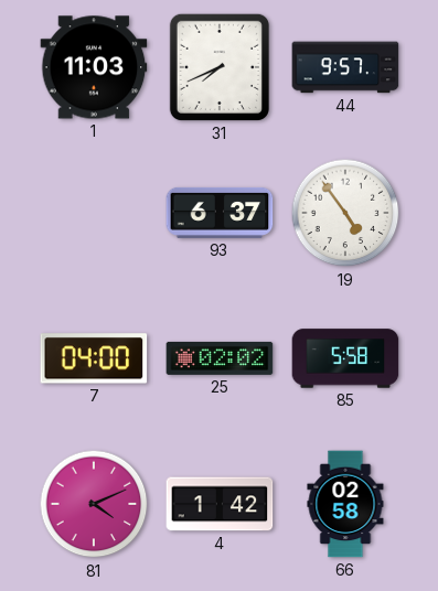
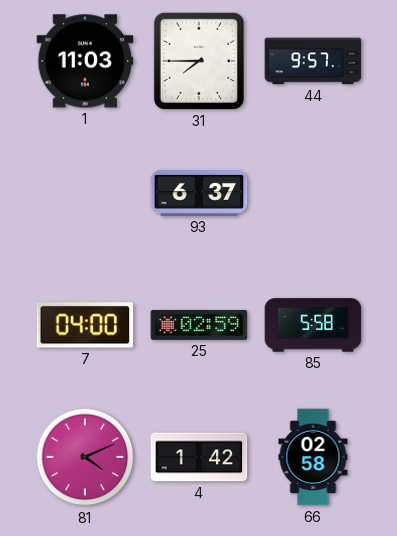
31: 7:41 -> 7:45
19: 4:54 -> none
25: 02:02 -> 02:59
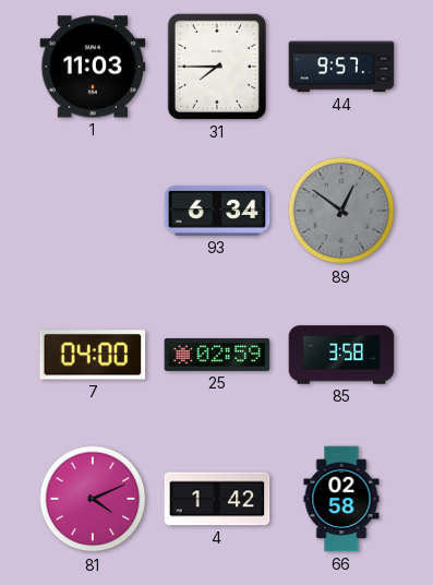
93: 6:37 -> 6:34
89: none -> 12:51
85: 5:58 -> 3:58
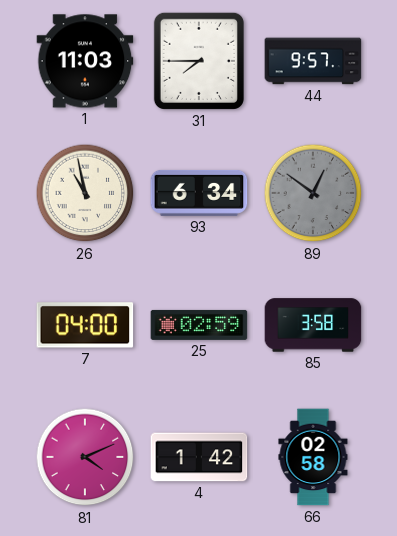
26: none -> 10:58
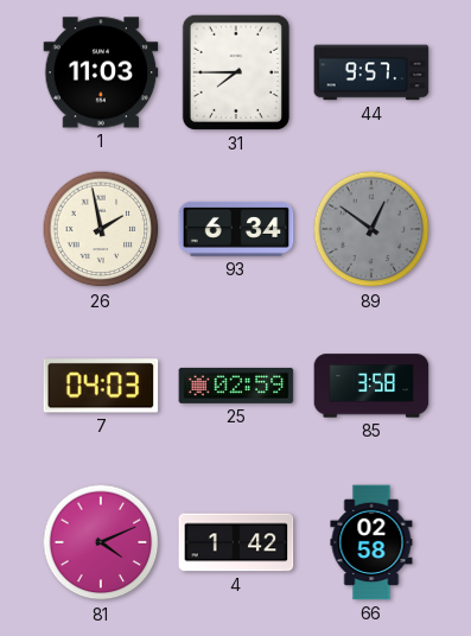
26: 10:58 -> 1:58
7: 04:00 -> 04:03
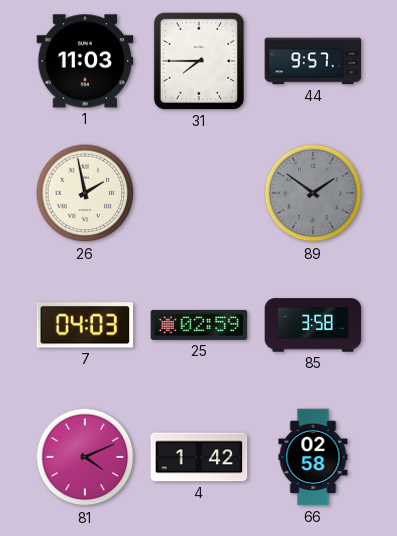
93: 6:34 -> none
89: 12:51 -> 1:51
